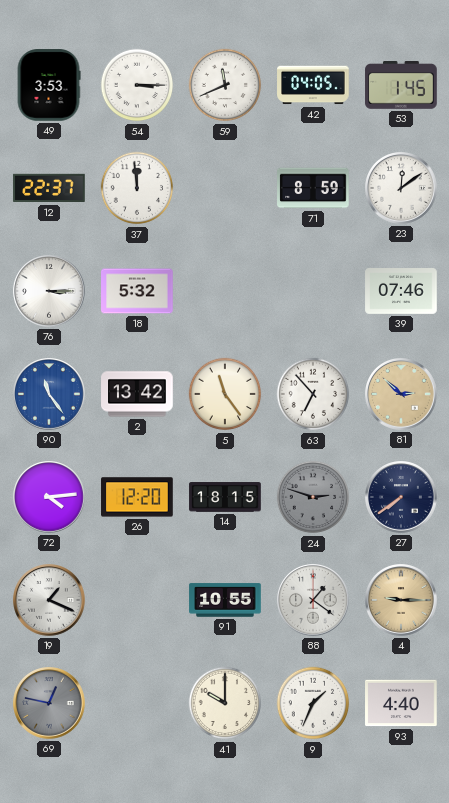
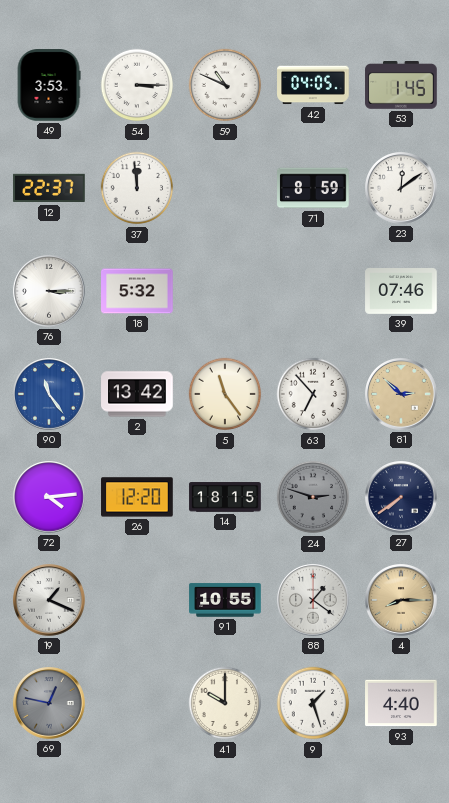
59: 11:41 -> 10:49
4: 9:15 -> 8:15
9: 1:34 -> 1:27
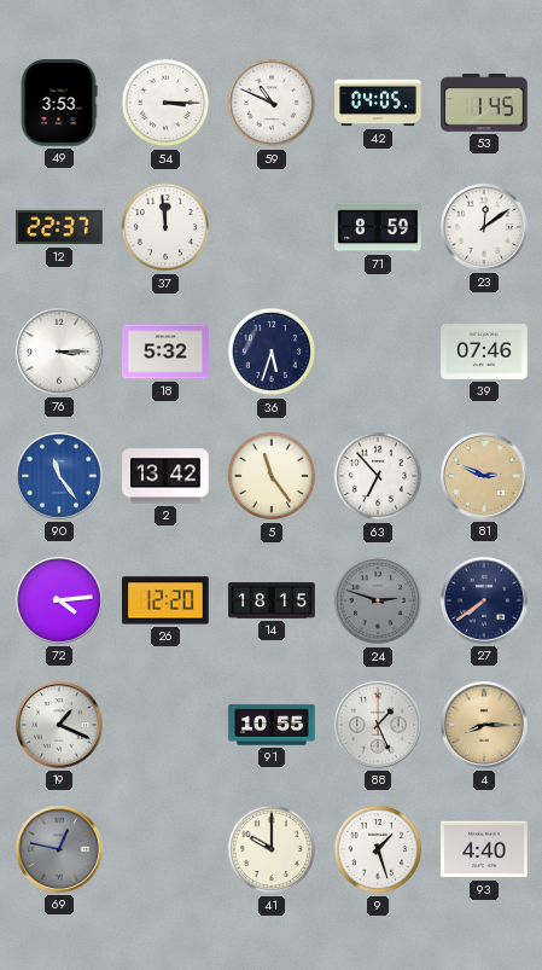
36: none -> 5:33
81: 2:52 -> 2:49
88: 1:21 -> 1:26
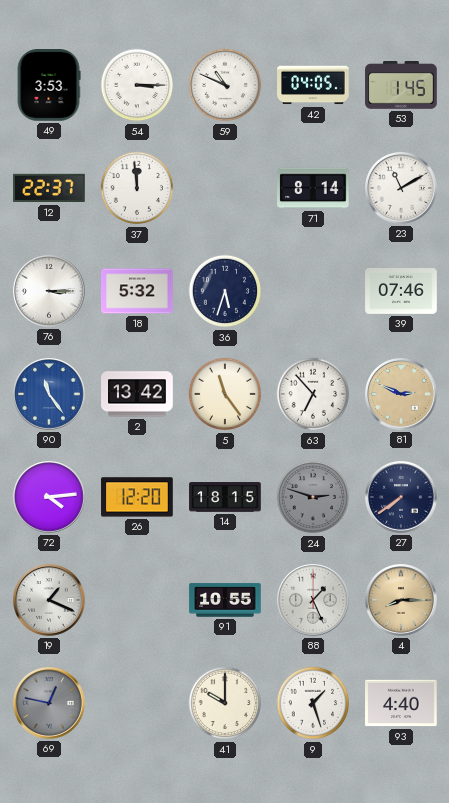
71: 8:59 -> 8:14
23: 12:09 -> 11:10
